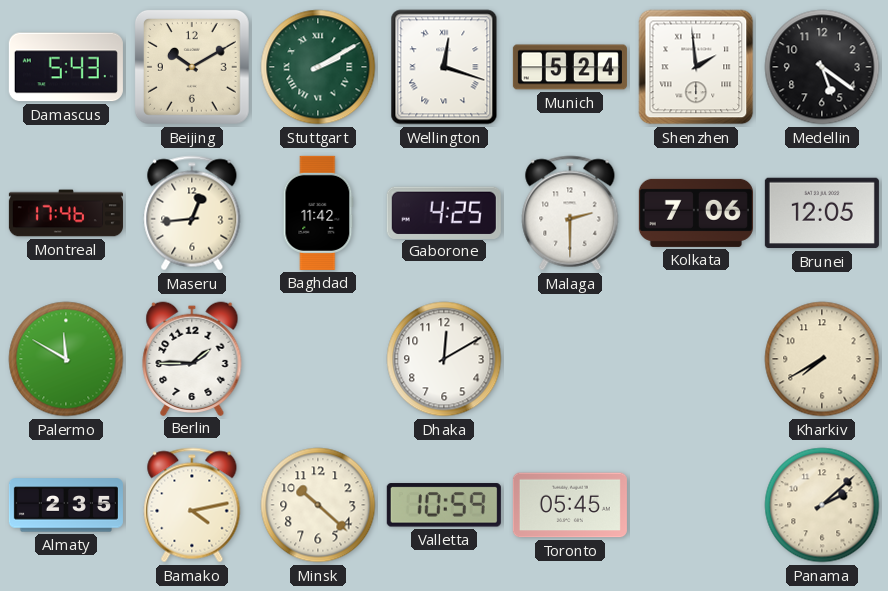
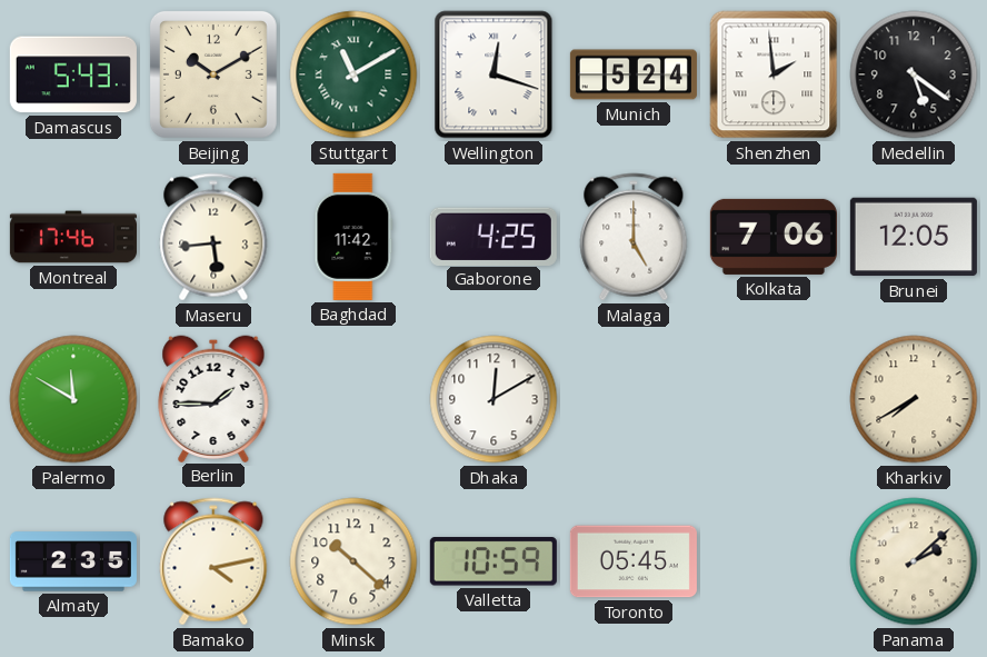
Stuttgart: 2:10 -> 11:10
Maseru: 12:44 -> 5:44
Malaga: 2:30 -> 5:00
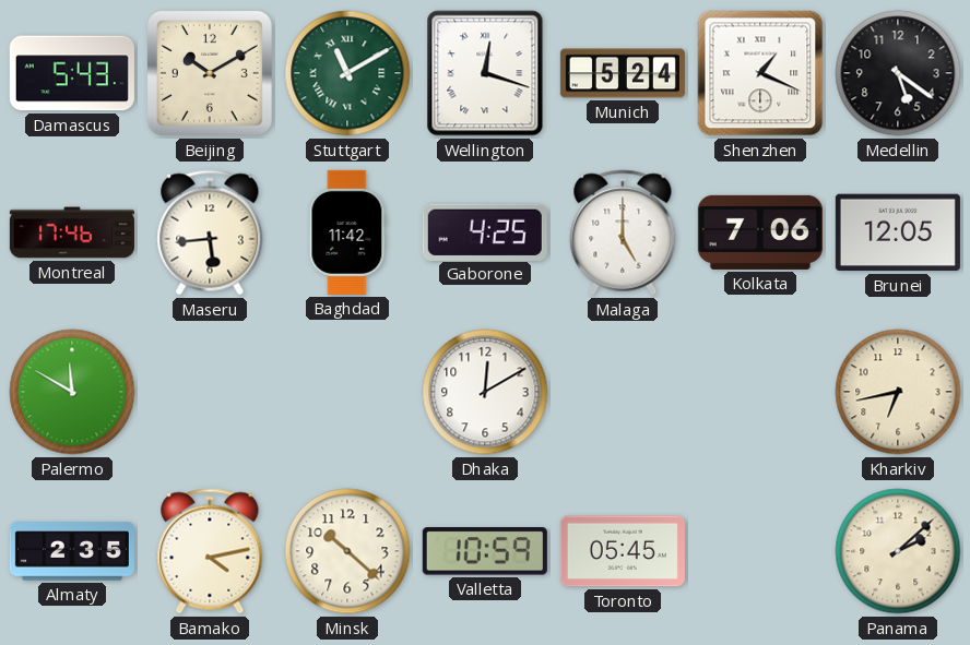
Shenzhen: 1:59 -> 1:19
Berlin: 1:45 -> none
Kharkiv: 7:40 -> 6:43
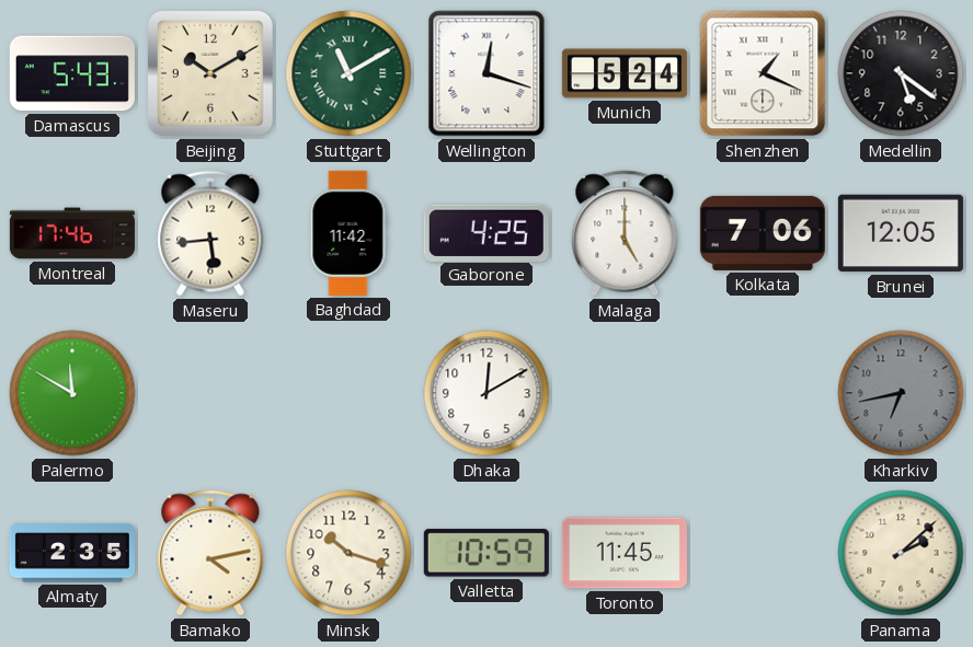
Kharkiv dial: cream -> grey
Minsk: 10:22 -> 10:18
Toronto: 05:45 -> 11:45
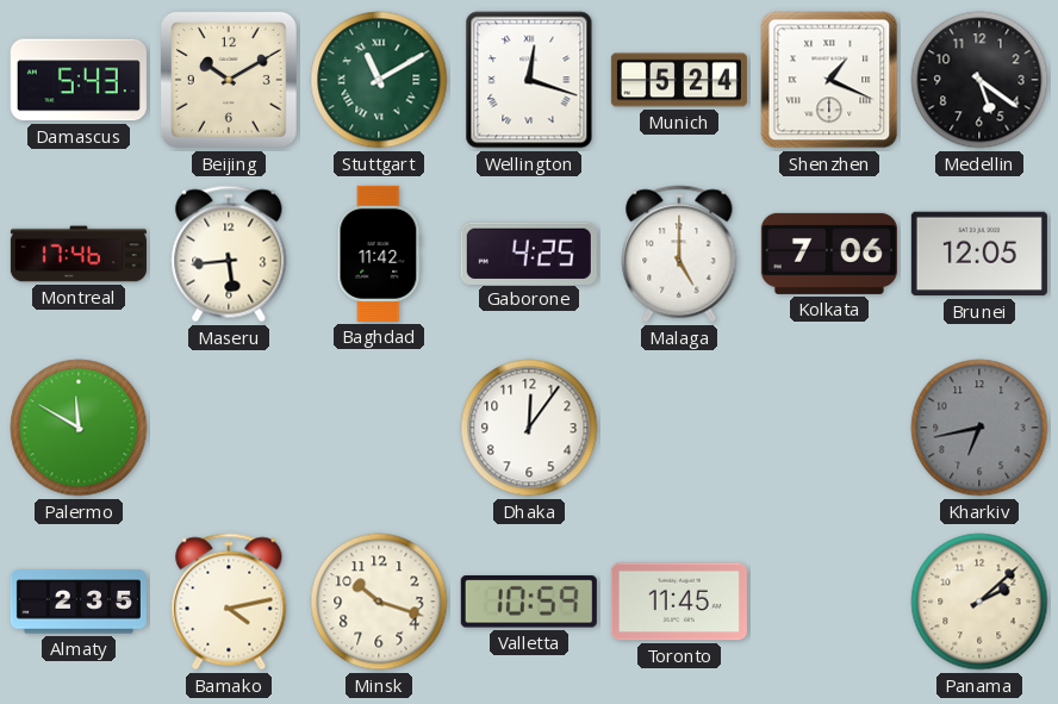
Dhaka: 12:10 -> 12:06
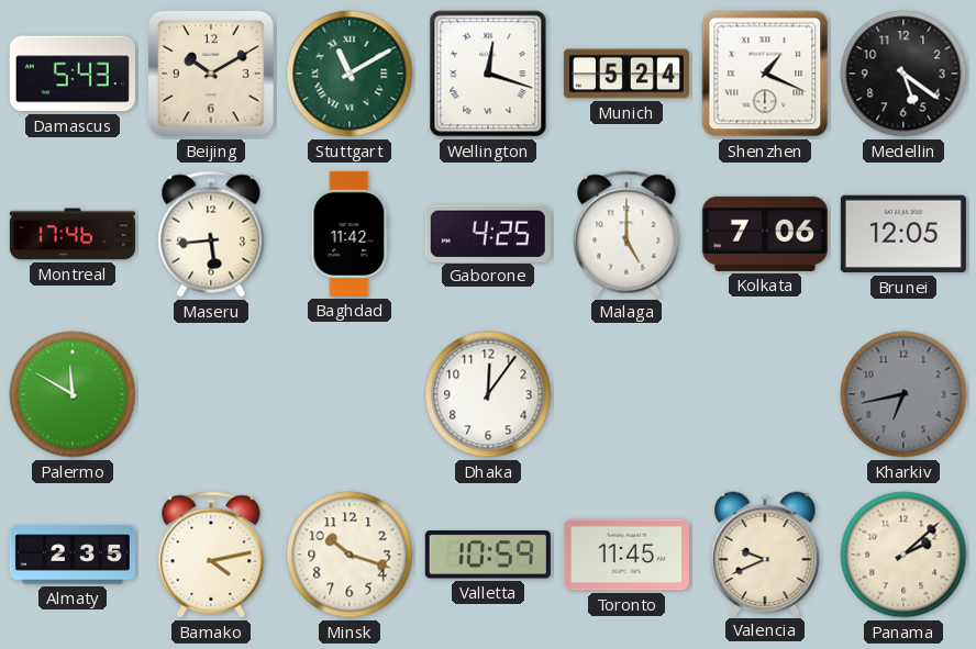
Valencia: none -> 9:41
